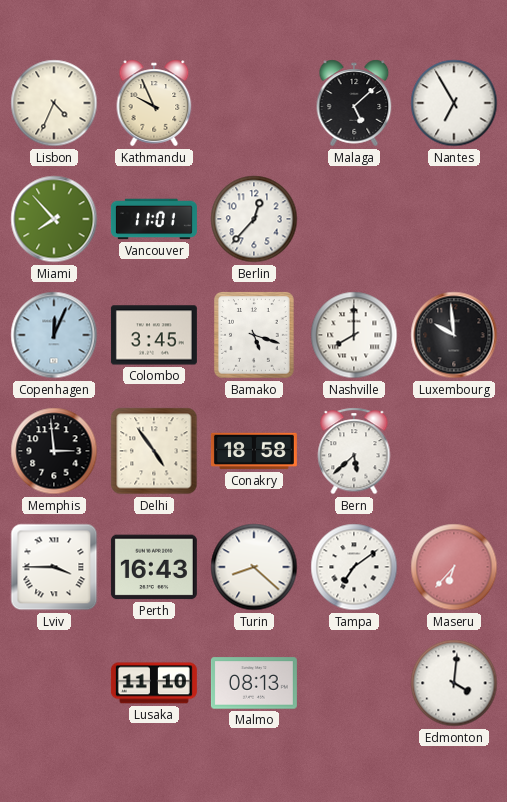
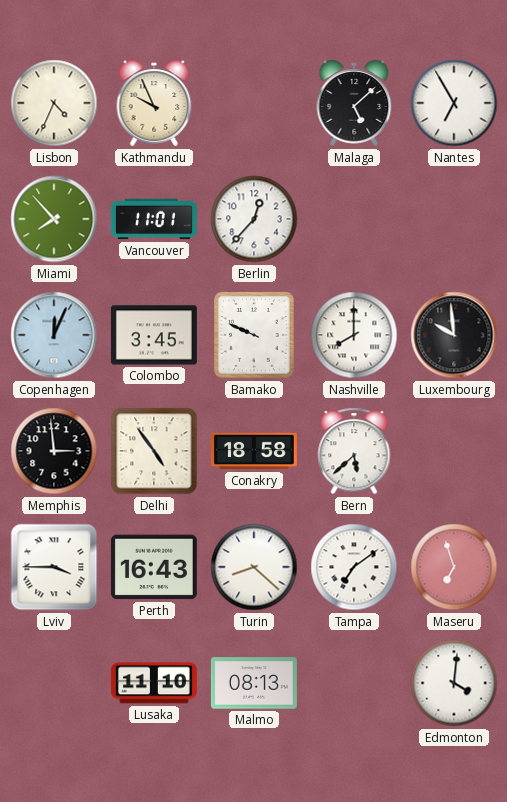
Bamako: 5:18 -> 9:49
Maseru: 6:37 -> 6:57
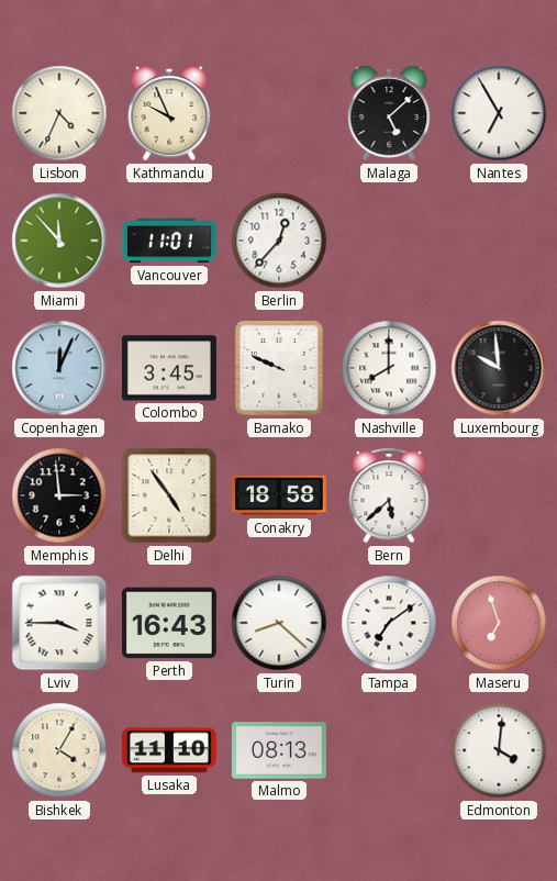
Miami: 7:53 -> 11:53
Bishkek: none -> 4:05
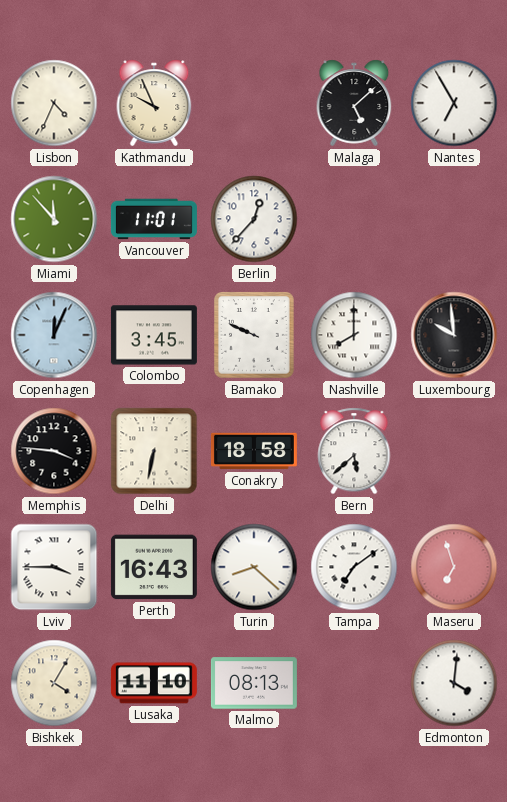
Memphis: 2:59 -> 3:46
Delhi: 4:54 -> 6:32
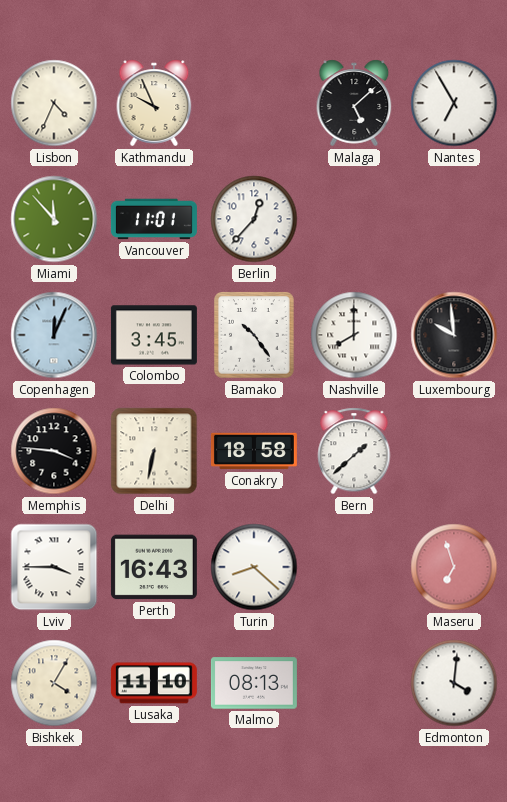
Bamako: 9:49 -> 10:24
Bern: 5:38 -> 1:38
Tampa: 7:09 -> none
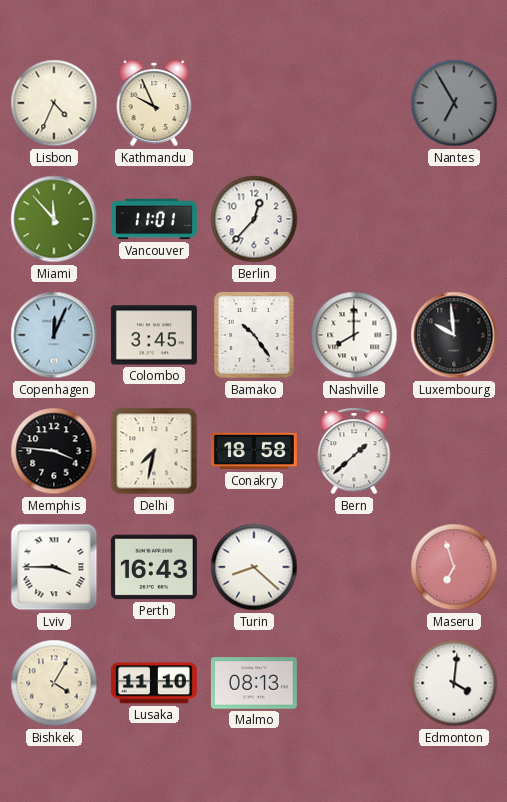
Malaga: 5:08 -> none
Nantes dial: white -> grey
Delhi: 6:32 -> 7:32
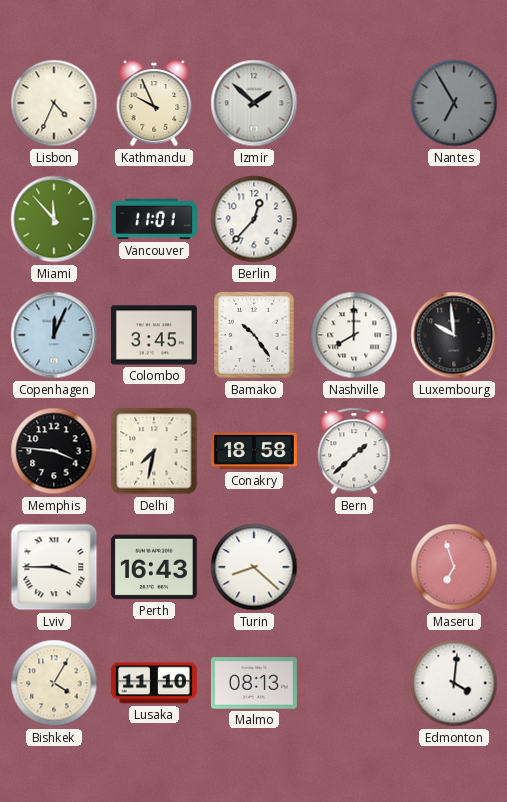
Izmir: none -> 1:52
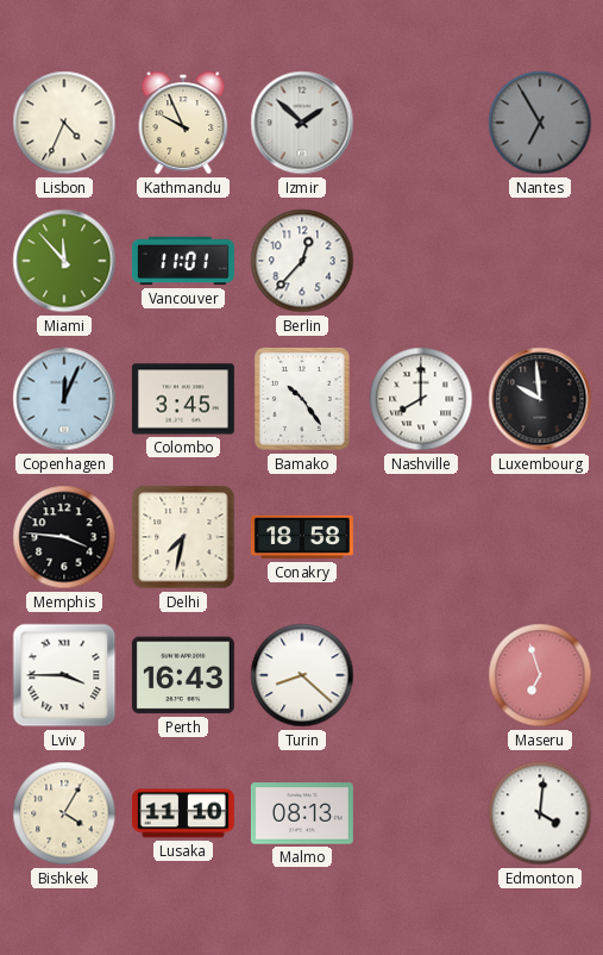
Bern: 1:38 -> none
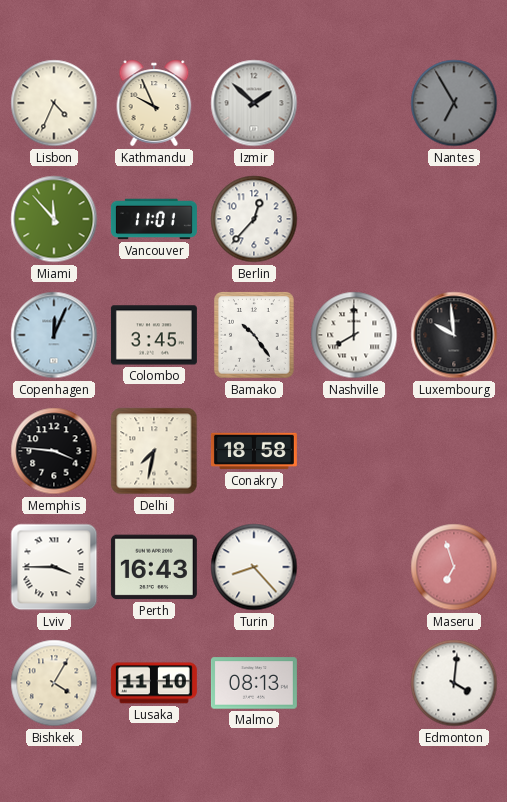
Turin: 8:22 -> 8:23
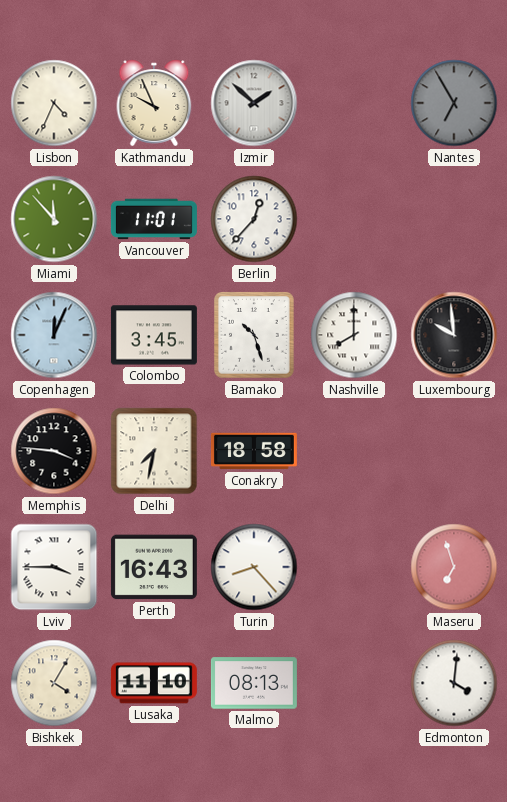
Bamako: 10:24 -> 10:27
